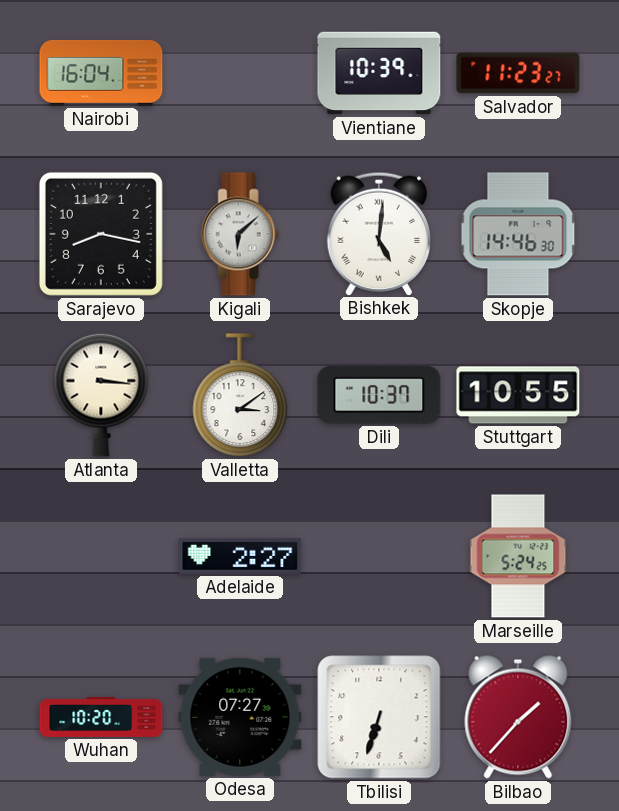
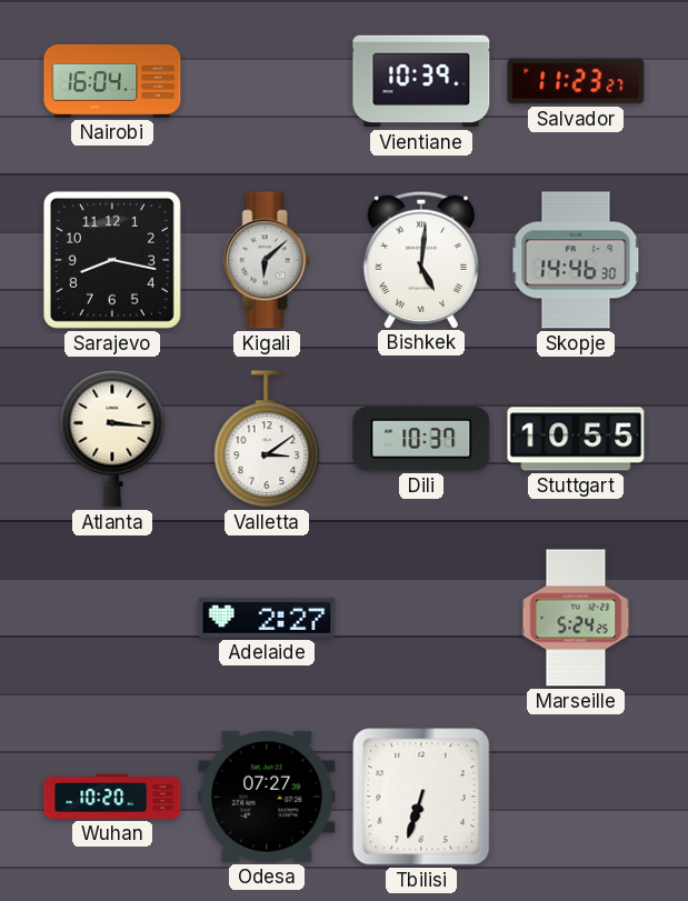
Bilbao: 1:37 -> none
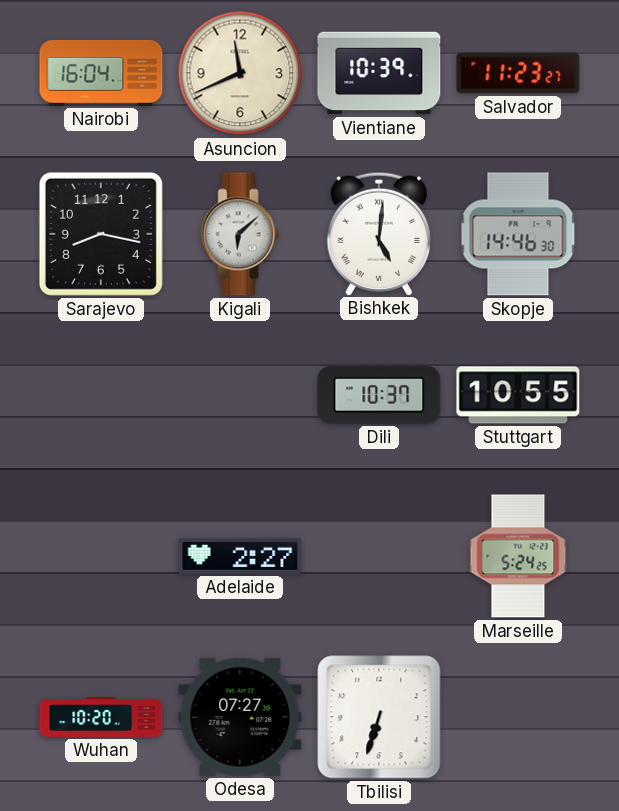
Asuncion: none -> 11:41
Atlanta: 3:16 -> none
Valletta: 3:09 -> none
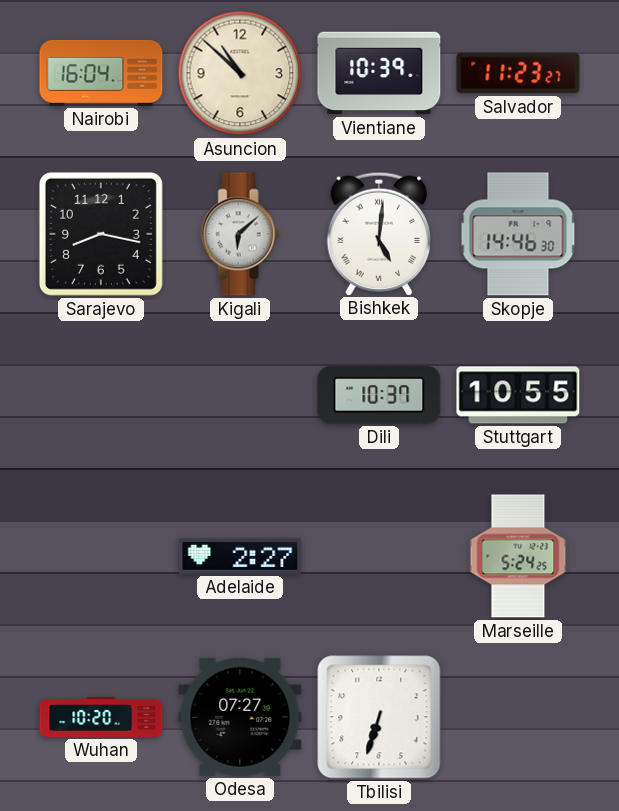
Asuncion: 11:41 -> 10:52
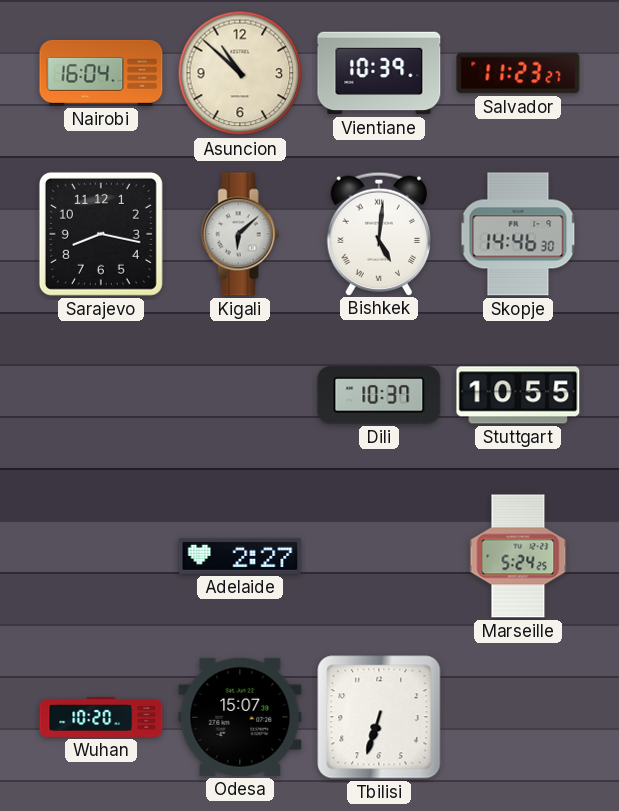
Odesa: 07:27 -> 15:07
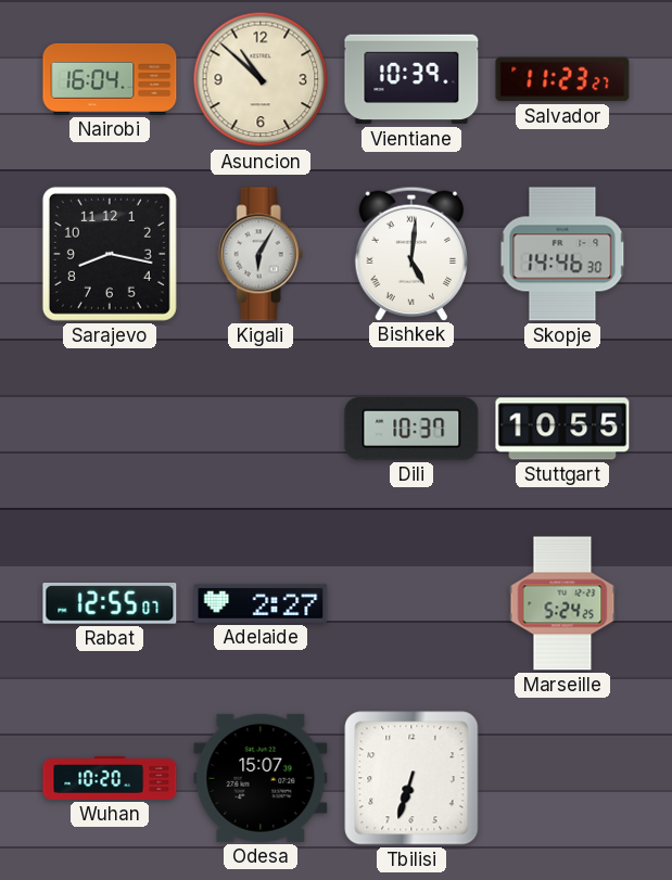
Kigali: 6:08 -> 6:05
Rabat: none -> 12:55
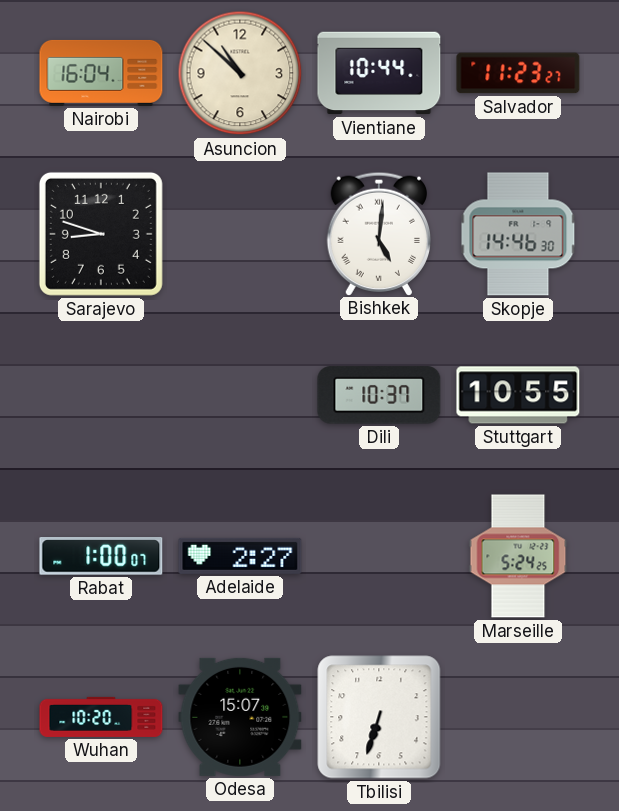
Vientiane: 10:39 -> 10:44
Sarajevo: 8:17 -> 8:48
Kigali: 6:05 -> none
Rabat: 12:55 -> 1:00
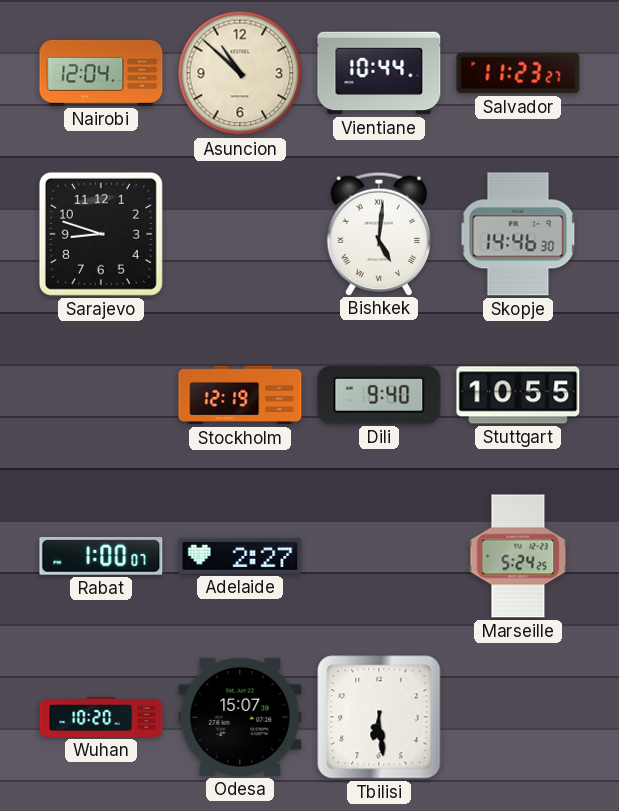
Nairobi: 16:04 -> 12:04
Stockholm: none -> 12:19
Dili: 10:37 -> 9:40
Tbilisi: 6:33 -> 6:29
